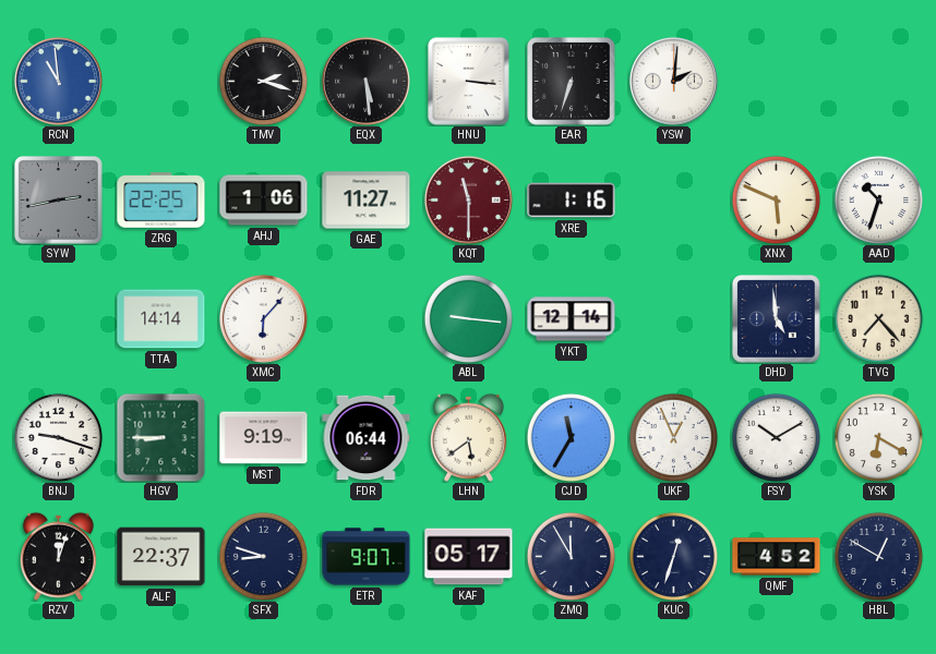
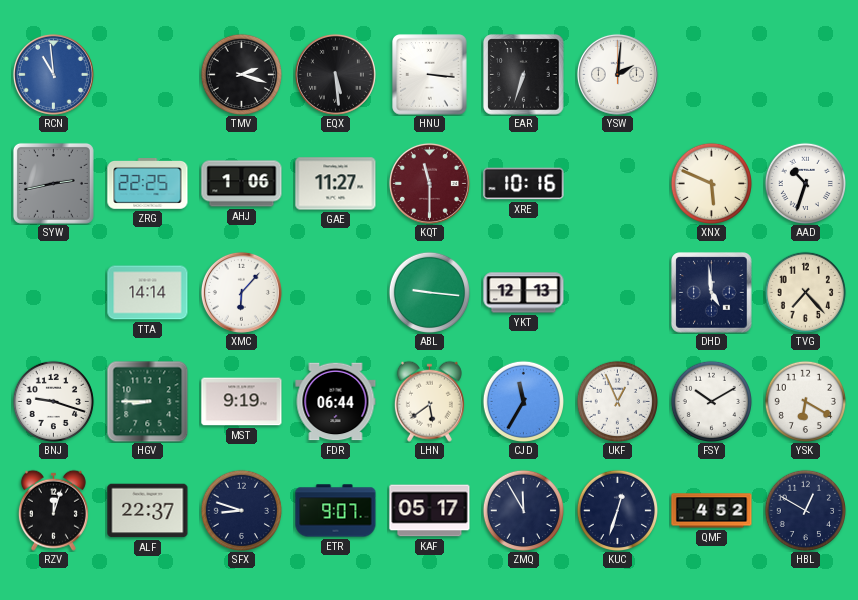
XRE: 1:16 -> 10:16
YKT: 12:14 -> 12:13
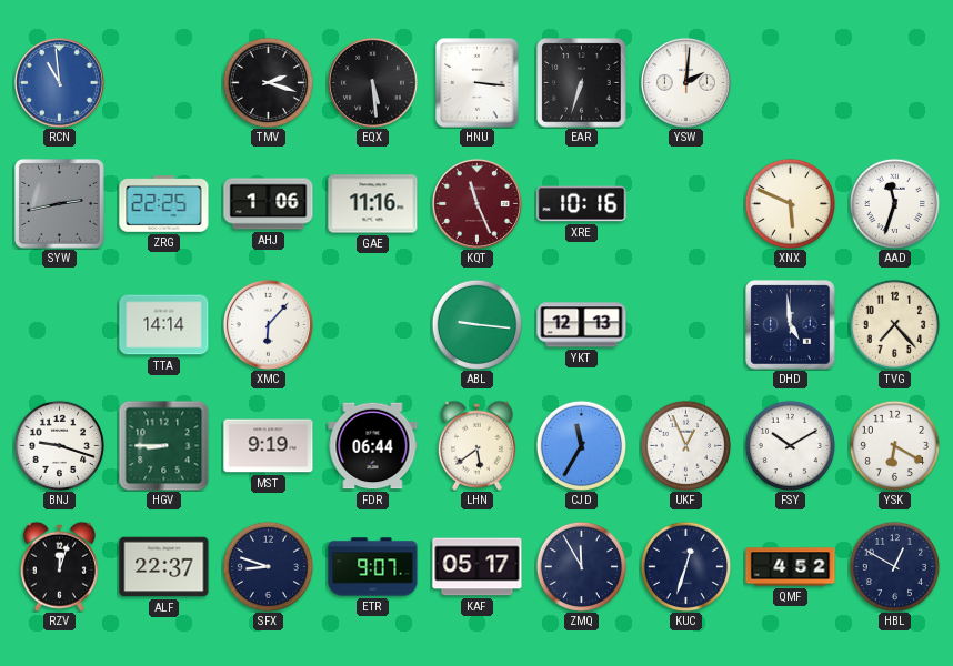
GAE: 11:27 -> 11:16
KQT: 11:30 -> 11:26
AAD: 10:33 -> 11:33
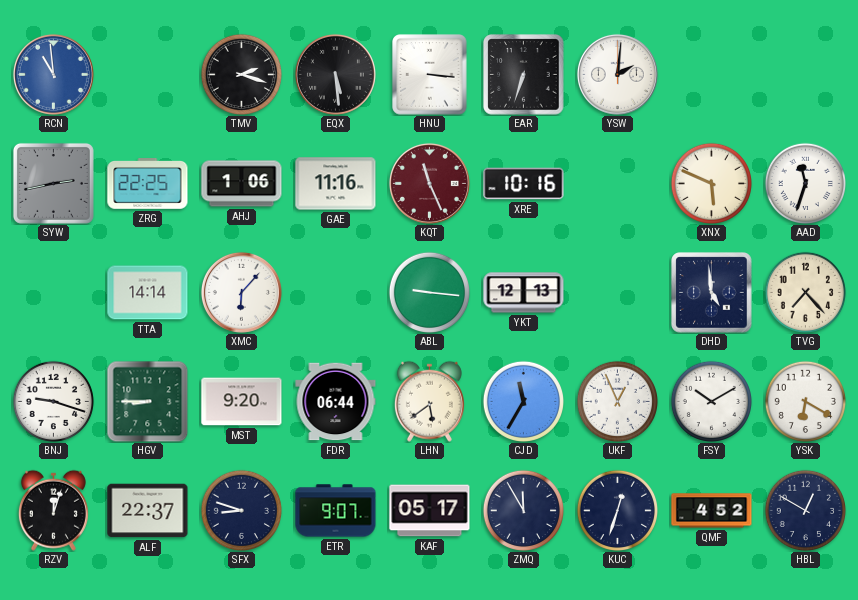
MST: 9:19 -> 9:20
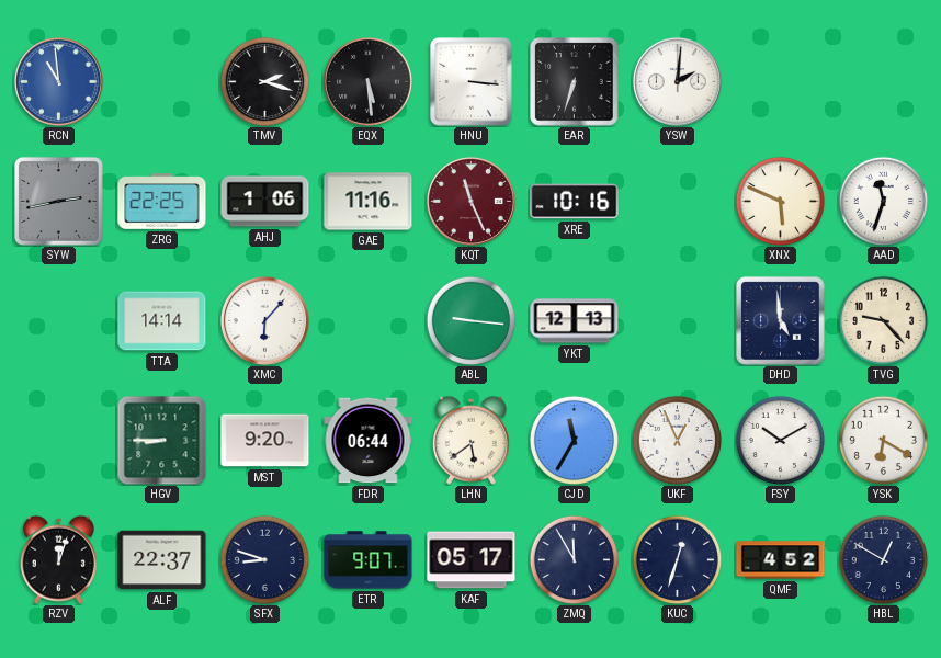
TVG: 7:23 -> 9:23
BNJ: 9:18 -> none
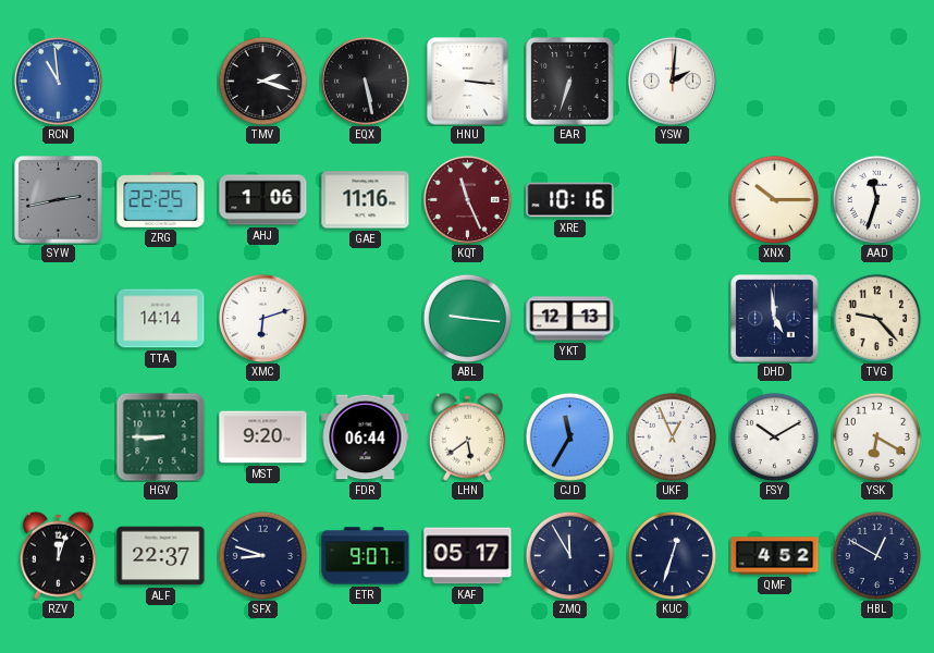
EQX: 5:29 -> 5:28
XNX: 5:49 -> 10:15
XMC: 6:07 -> 6:12
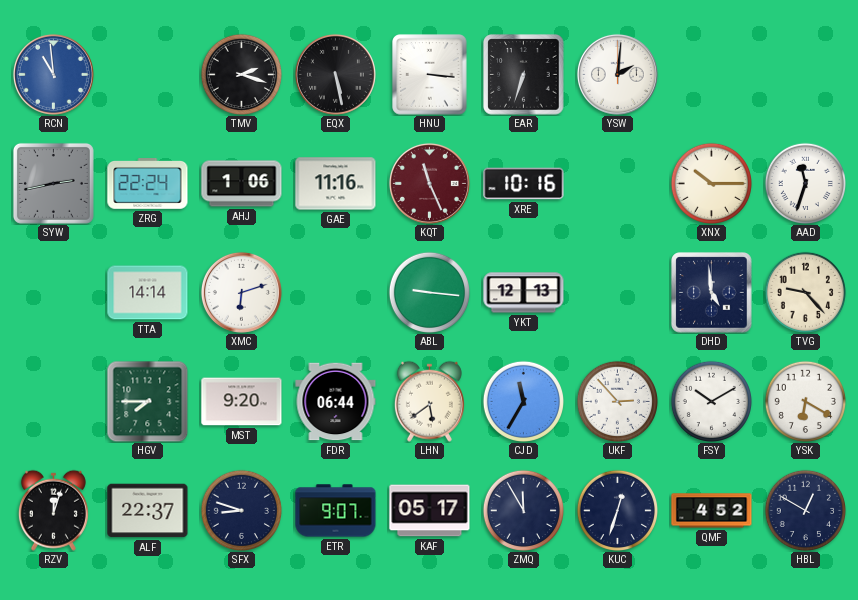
ZRG: 22:25 -> 22:24
HGV: 8:45 -> 7:45
UKF: 12:56 -> 2:53
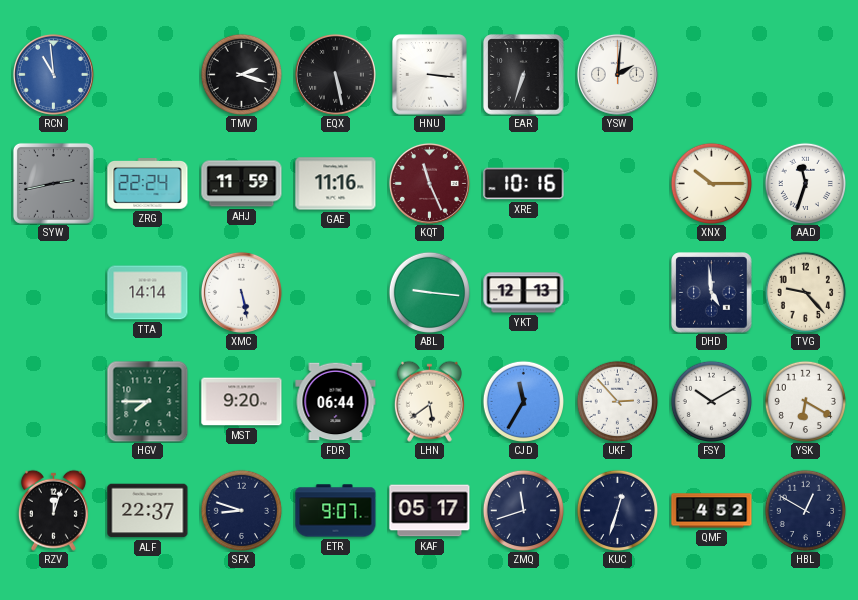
AHJ: 1:06 -> 11:59
XMC: 6:12 -> 5:28
ZMQ: 11:55 -> 11:42
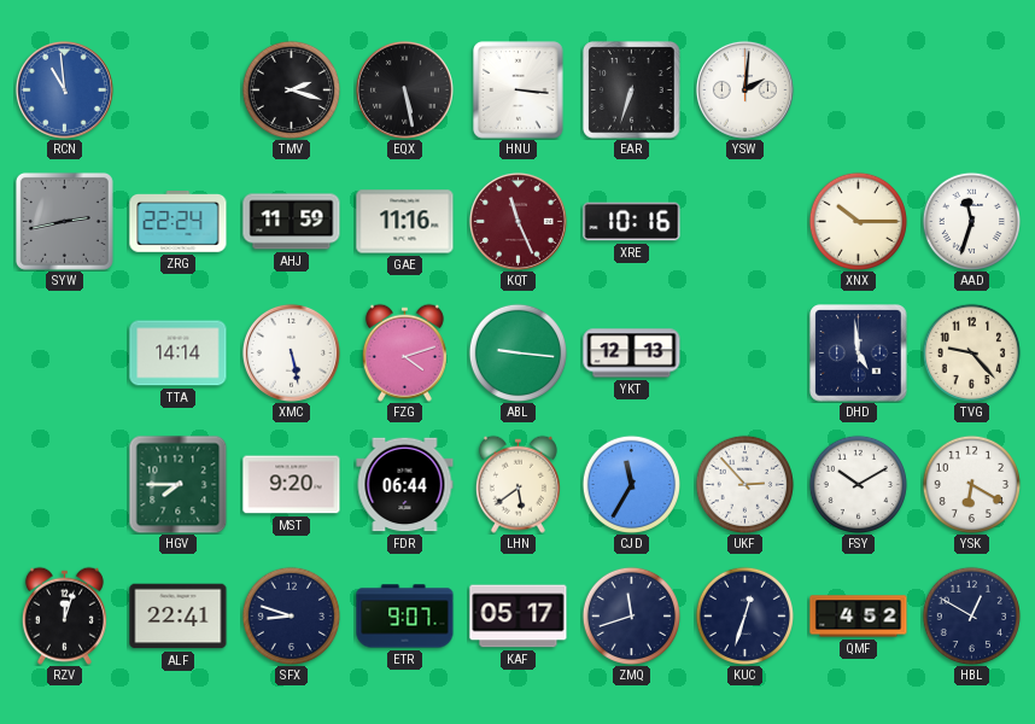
FZG: none -> 4:12
ALF: 22:37 -> 22:41
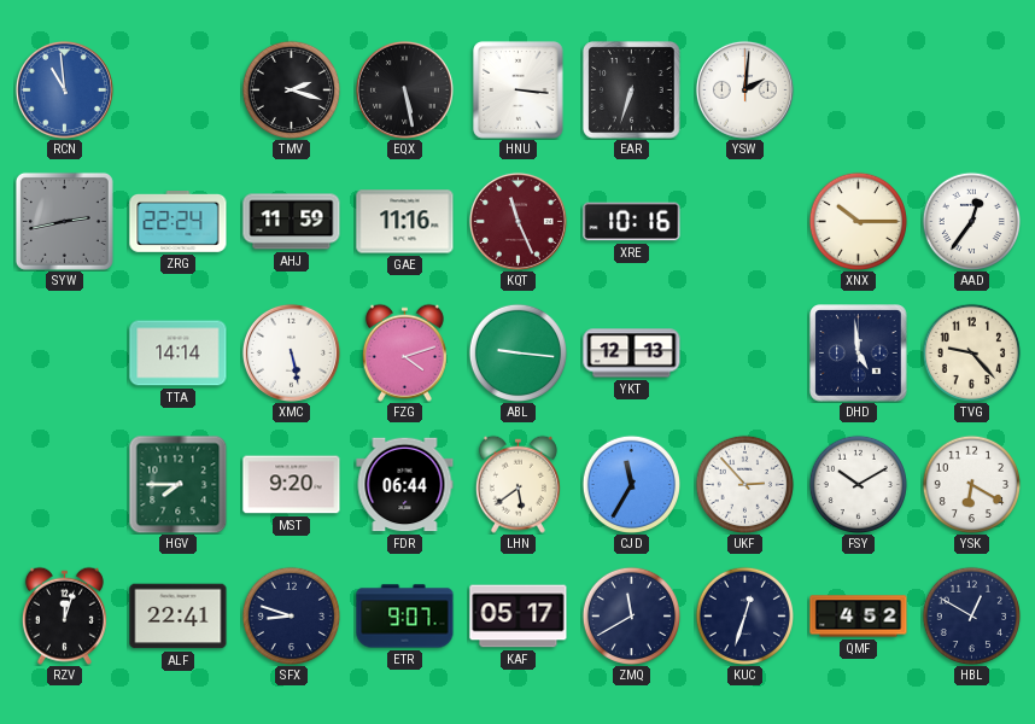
AAD: 11:33 -> 12:36
ZMQ: 11:42 -> 11:40
